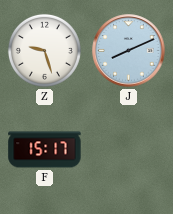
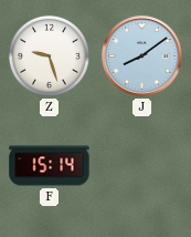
J: 8:11 -> 8:09
F: 15:17 -> 15:14
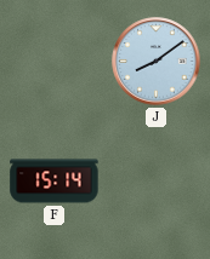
Z: 9:27 -> none
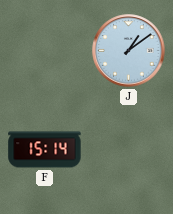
J: 8:09 -> 1:09
